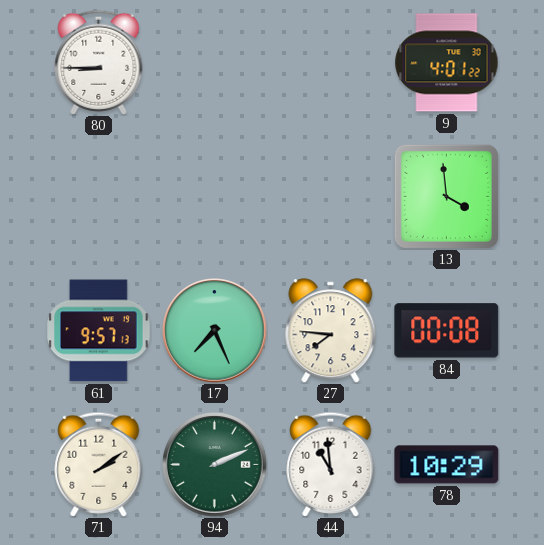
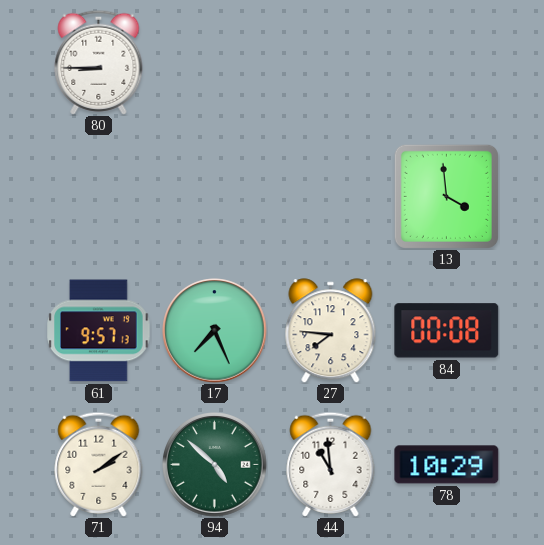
9: 4:01 -> none
94: 2:11 -> 4:52
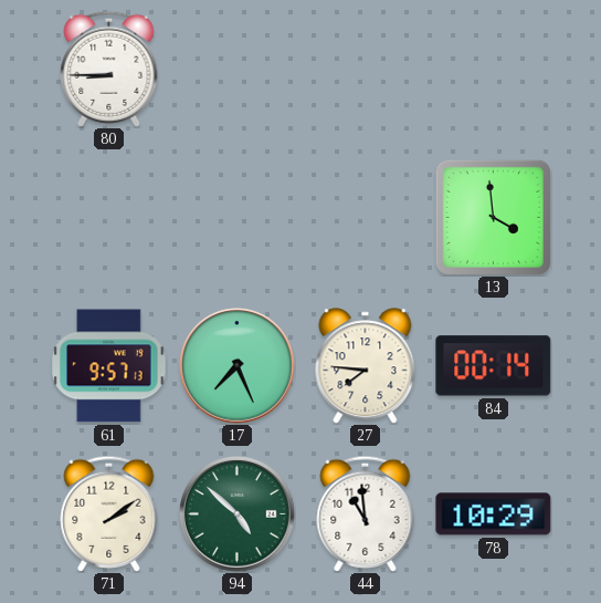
84: 00:08 -> 00:14
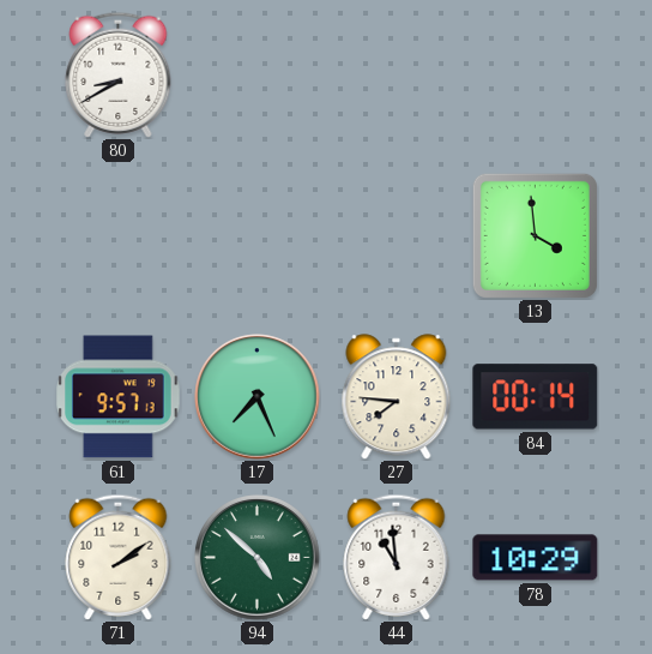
80: 8:45 -> 8:40
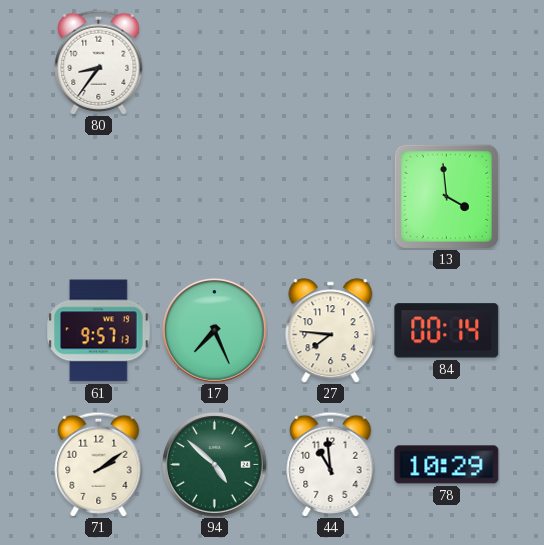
80: 8:40 -> 8:36
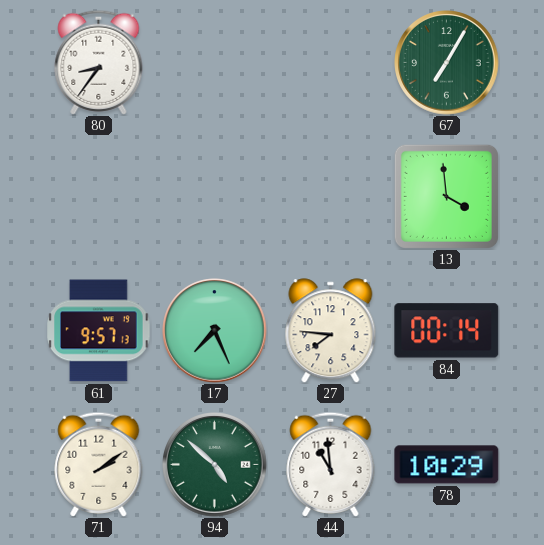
67: none -> 7:05
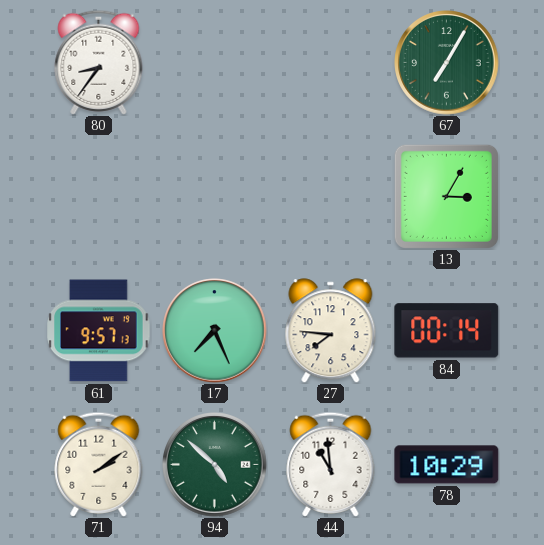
13: 3:59 -> 3:05
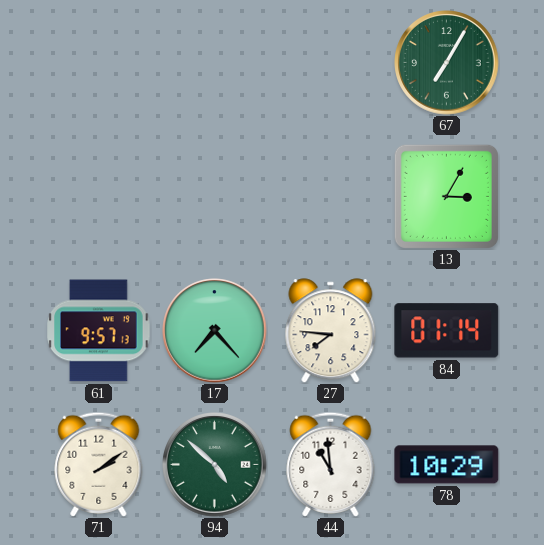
80: 8:36 -> none
17: 7:26 -> 7:23
84: 00:14 -> 01:14
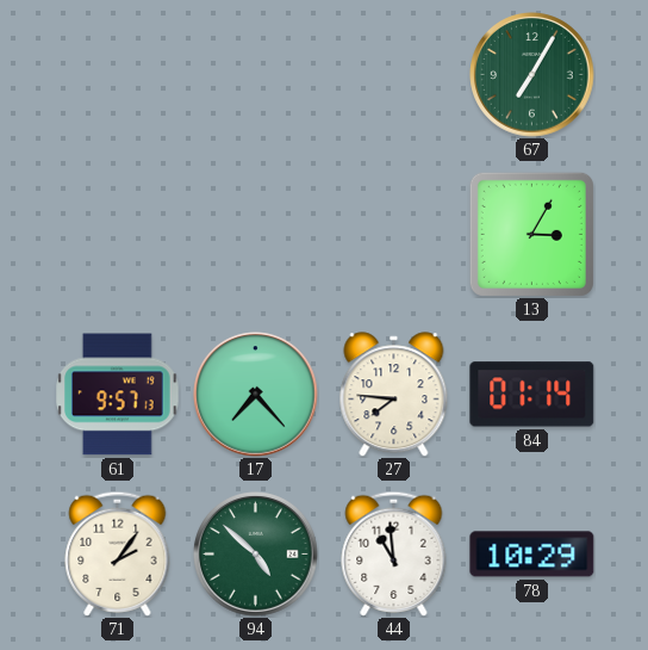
71: 2:09 -> 2:06
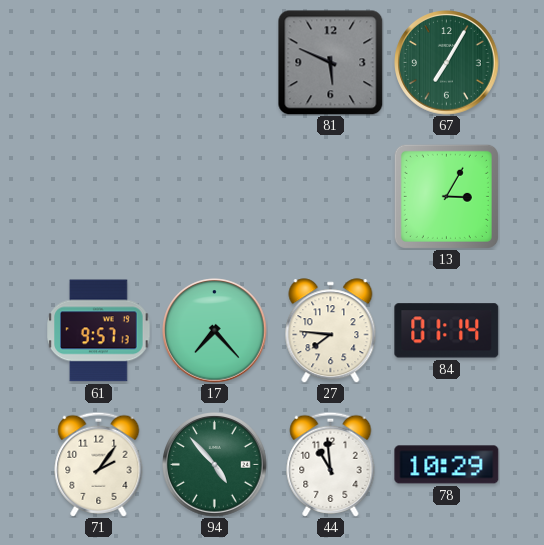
81: none -> 5:49
94: 4:52 -> 4:53
